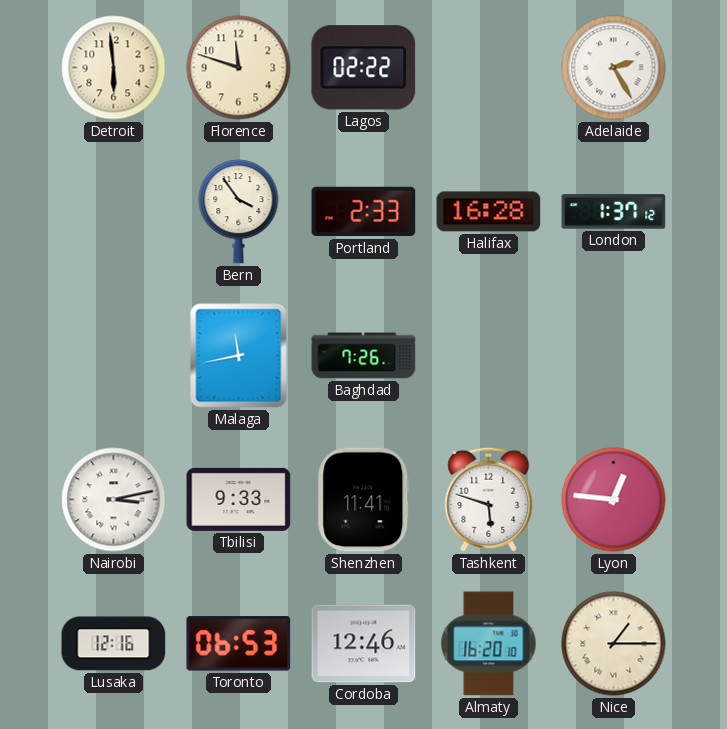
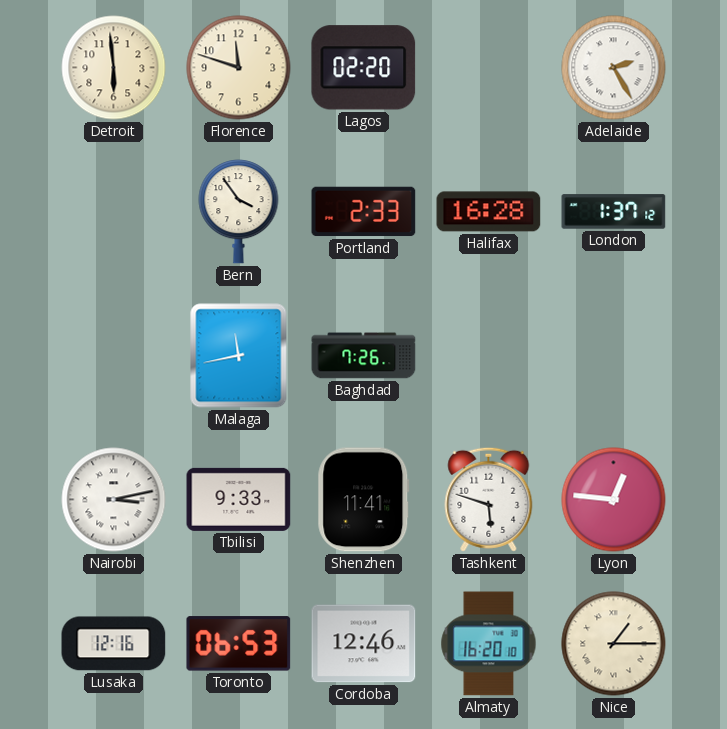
Lagos: 02:22 -> 02:20
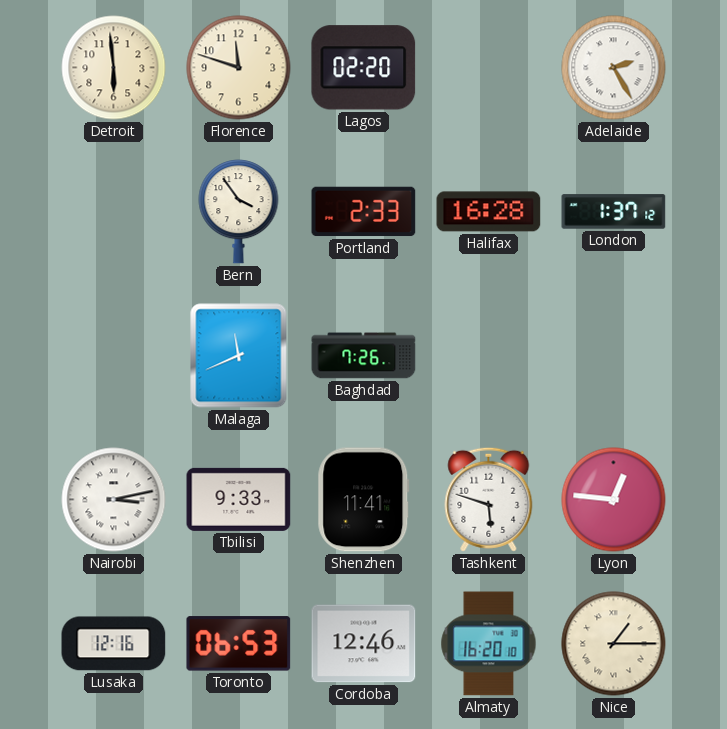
Malaga: 11:43 -> 11:41
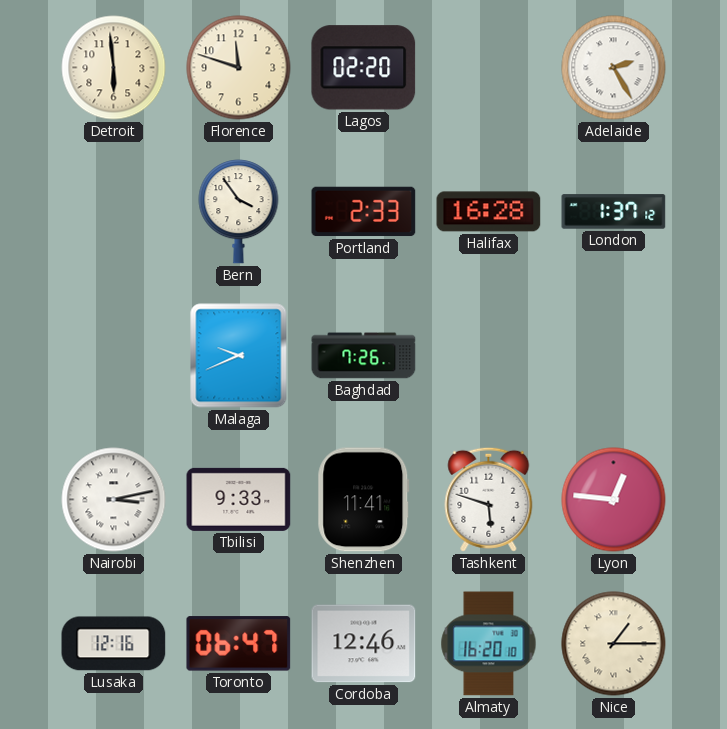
Malaga: 11:41 -> 9:41
Toronto: 06:53 -> 06:47
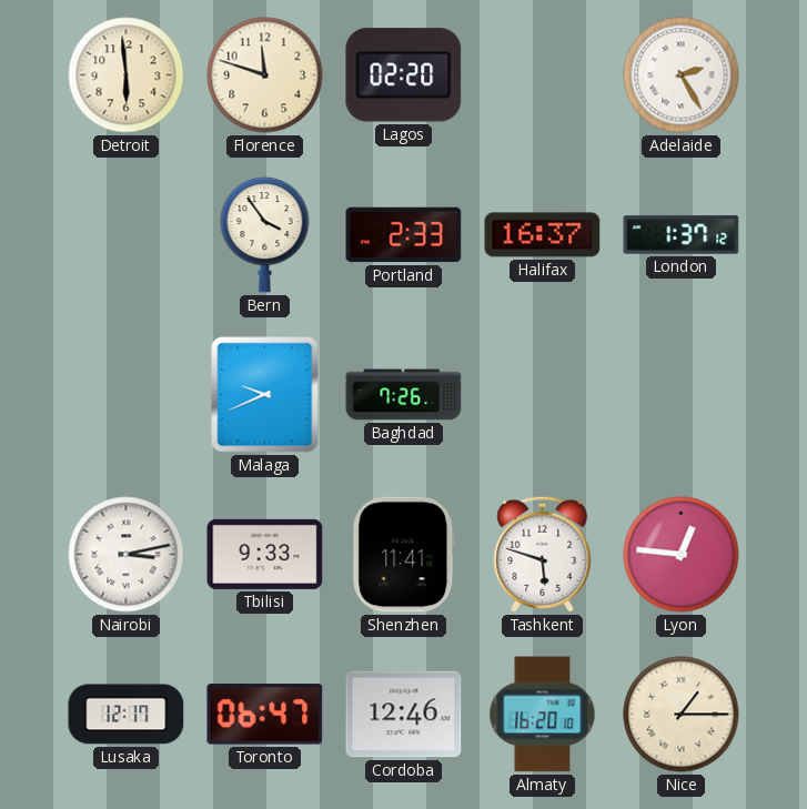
Halifax: 16:28 -> 16:37
Lusaka: 12:16 -> 12:17
